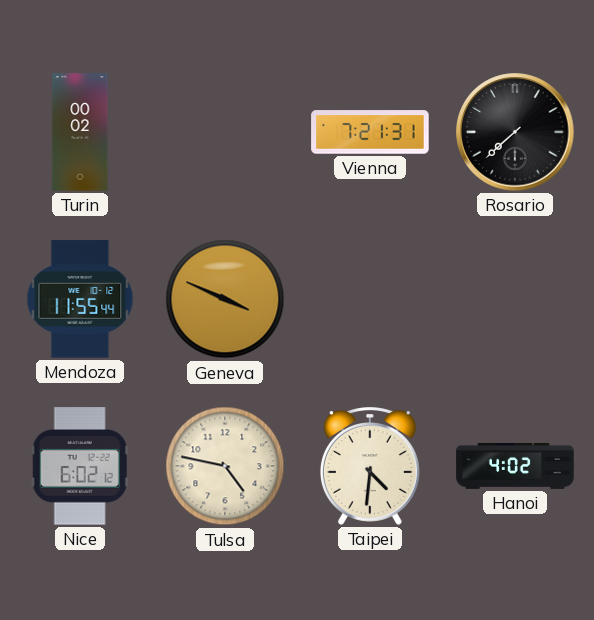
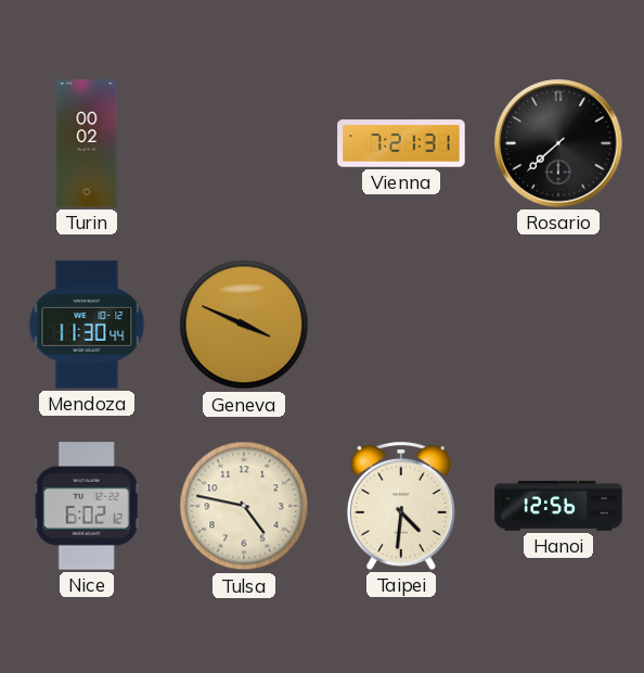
Mendoza: 11:55 -> 11:30
Hanoi: 4:02 -> 12:56
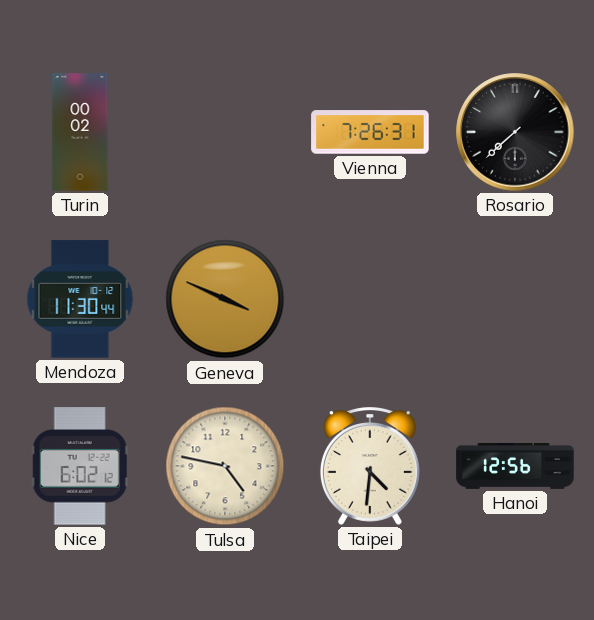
Vienna: 7:21 -> 7:26
